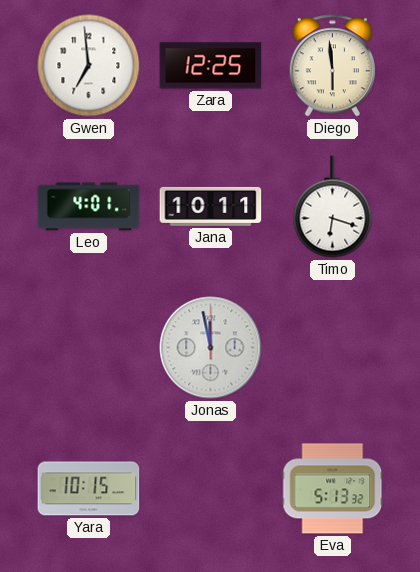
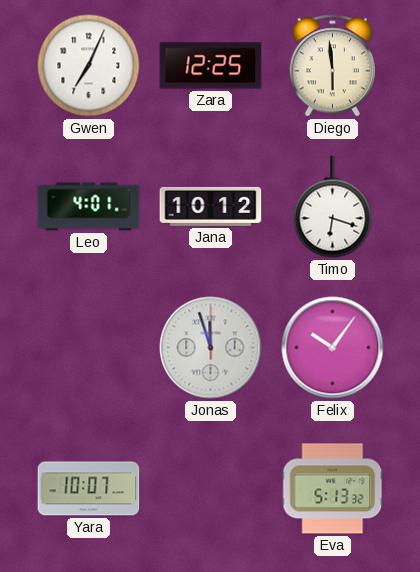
Gwen: 6:59 -> 7:04
Jana: 10:11 -> 10:12
Jonas: 11:58 -> 11:57
Felix: none -> 10:06
Yara: 10:15 -> 10:07
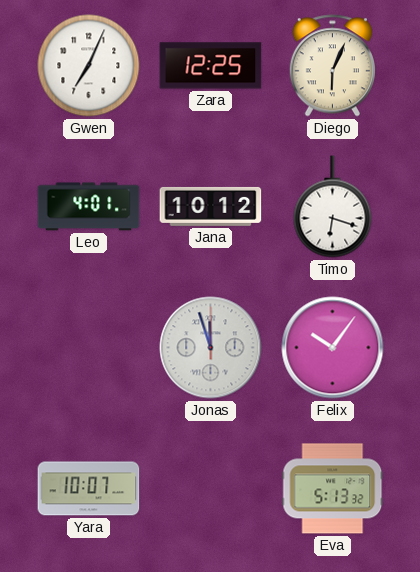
Diego: 5:59 -> 6:04
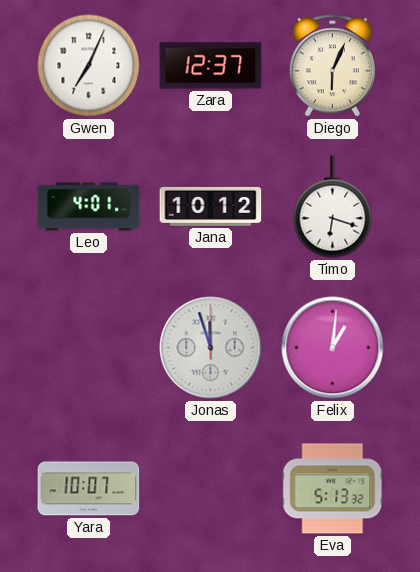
Zara: 12:25 -> 12:37
Felix: 10:06 -> 1:01
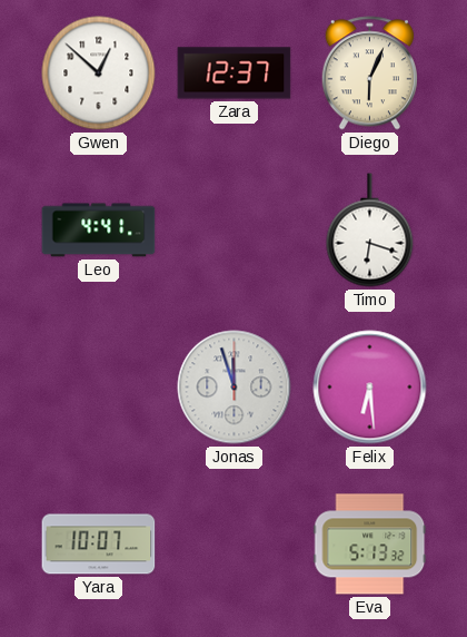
Gwen: 7:04 -> 12:52
Leo: 4:01 -> 4:41
Jana: 10:12 -> none
Felix: 1:01 -> 6:29
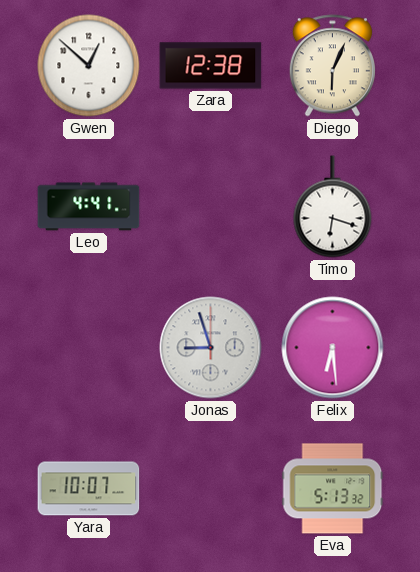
Zara: 12:37 -> 12:38
Jonas: 11:57 -> 8:57
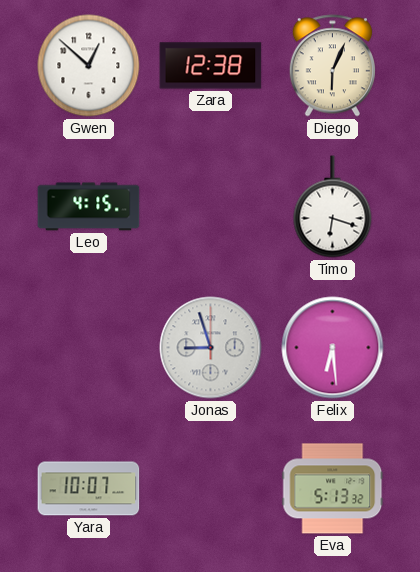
Leo: 4:41 -> 4:15
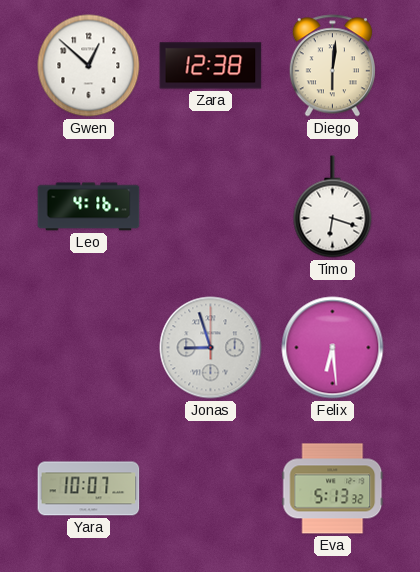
Diego: 6:04 -> 6:01
Leo: 4:15 -> 4:16
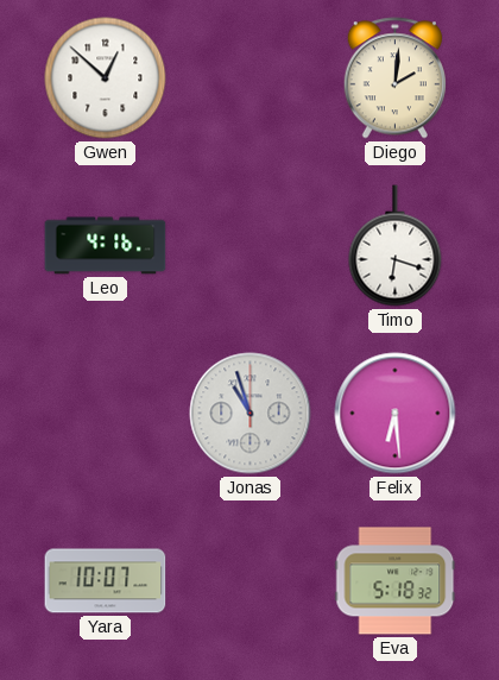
Zara: 12:38 -> none
Diego: 6:01 -> 2:01
Jonas: 8:57 -> 10:57
Eva: 5:13 -> 5:18
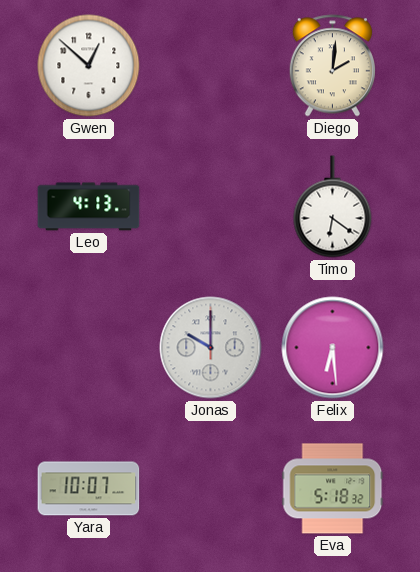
Leo: 4:16 -> 4:13
Timo: 6:18 -> 6:21
Jonas: 10:57 -> 10:00
